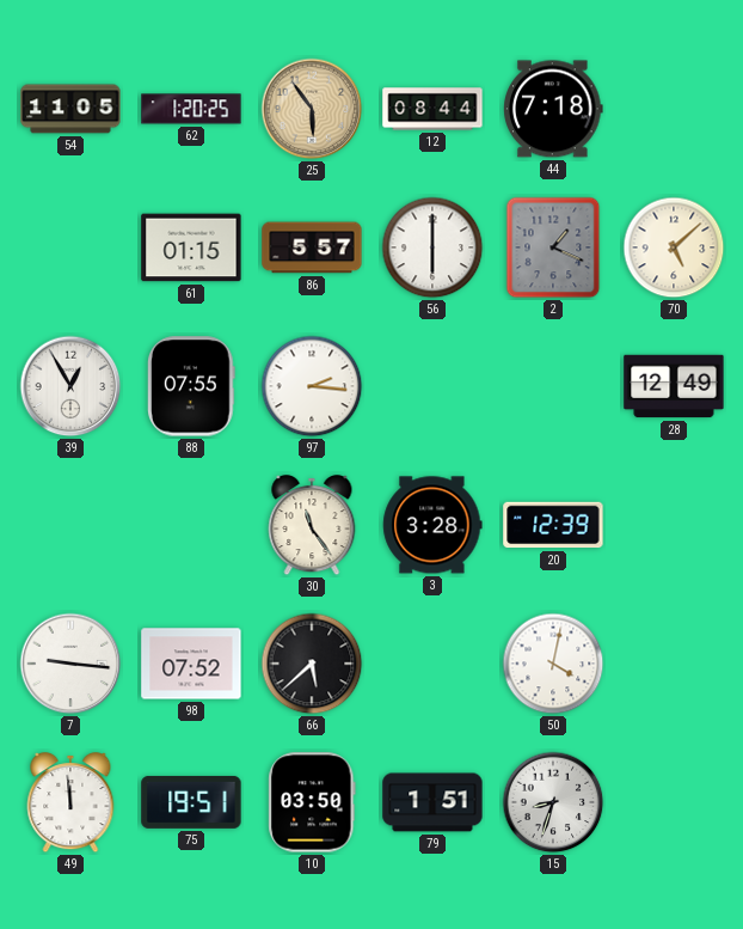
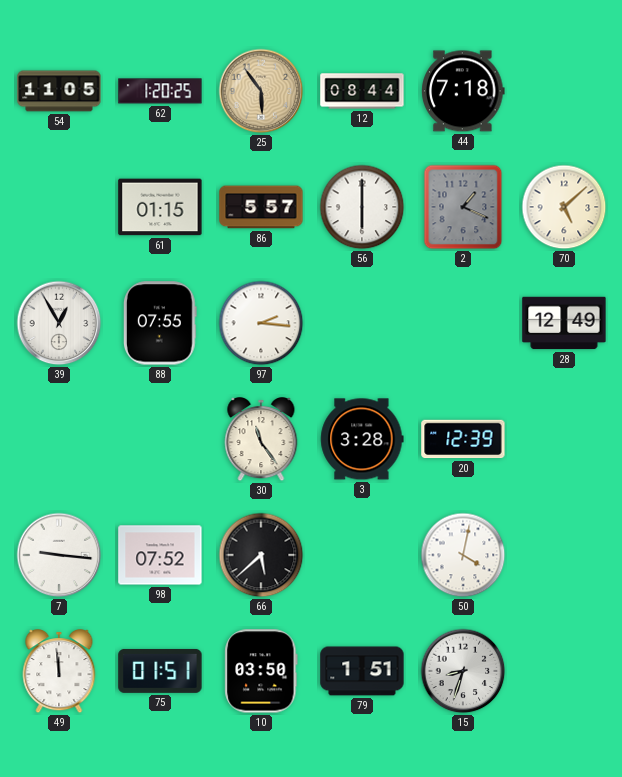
75: 19:51 -> 01:51
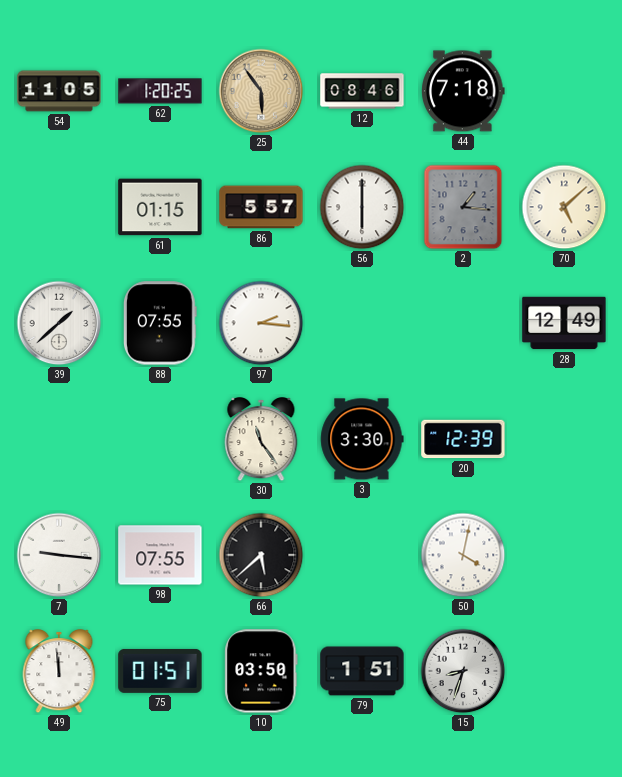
12: 08:44 -> 08:46
2: 1:19 -> 1:16
39: 12:55 -> 1:38
3: 3:28 -> 3:30
98: 07:52 -> 07:55
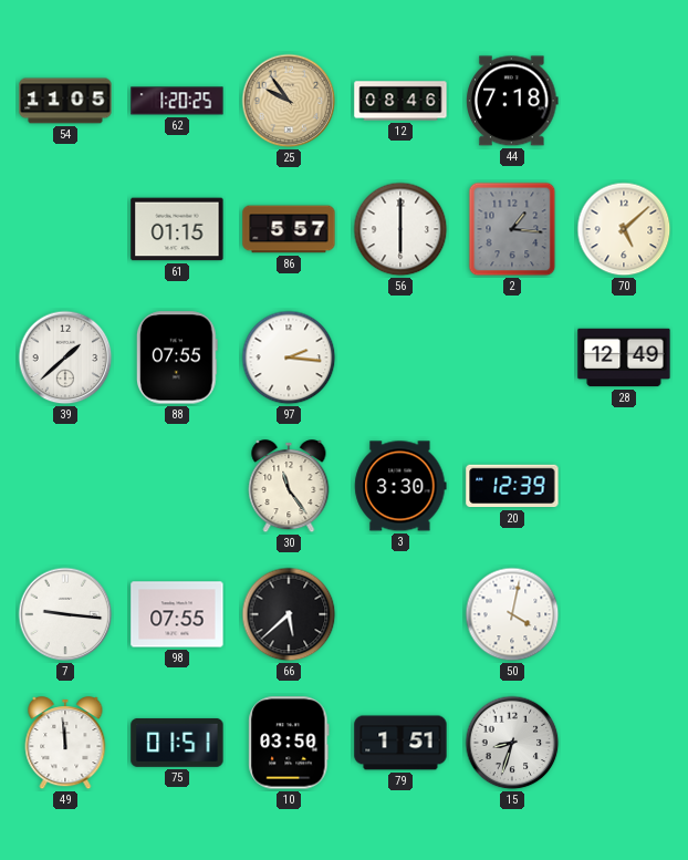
25: 5:54 -> 9:54
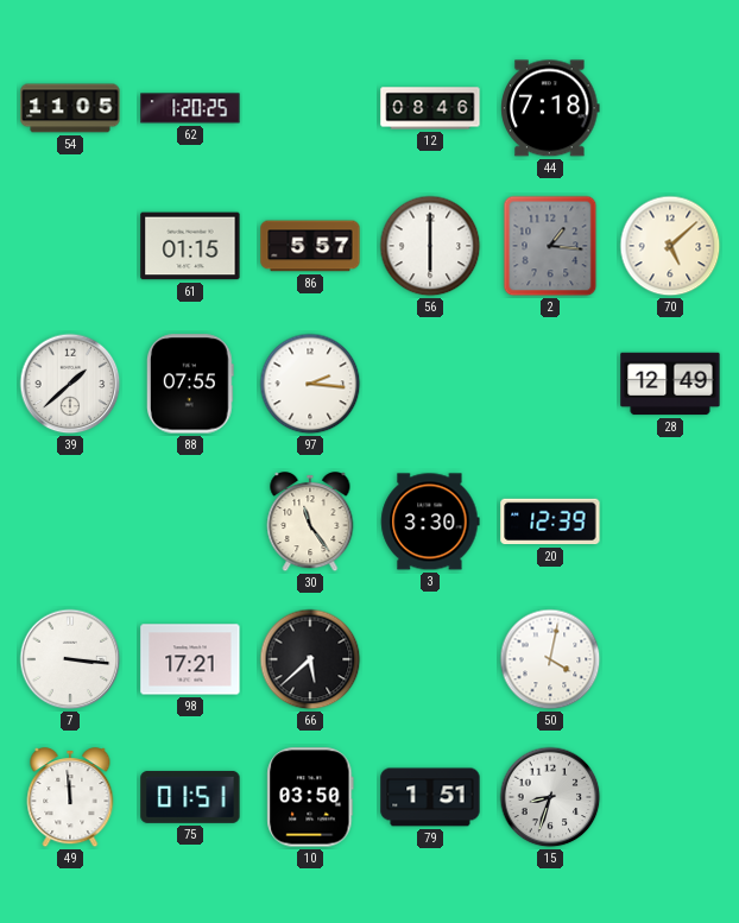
25: 9:54 -> none
7: 9:16 -> 3:16
98: 07:55 -> 17:21
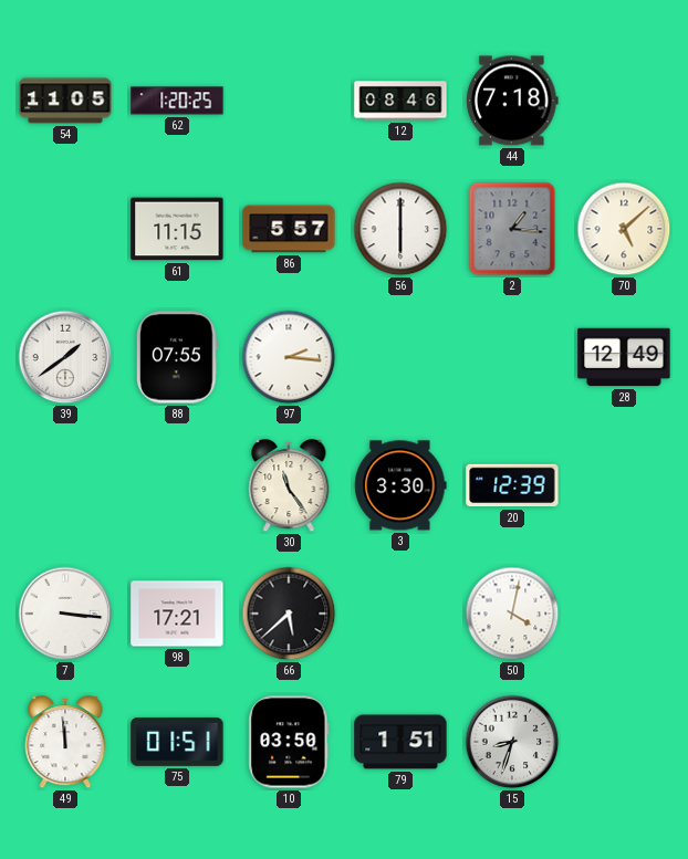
61: 01:15 -> 11:15
39: 1:38 -> 1:39
